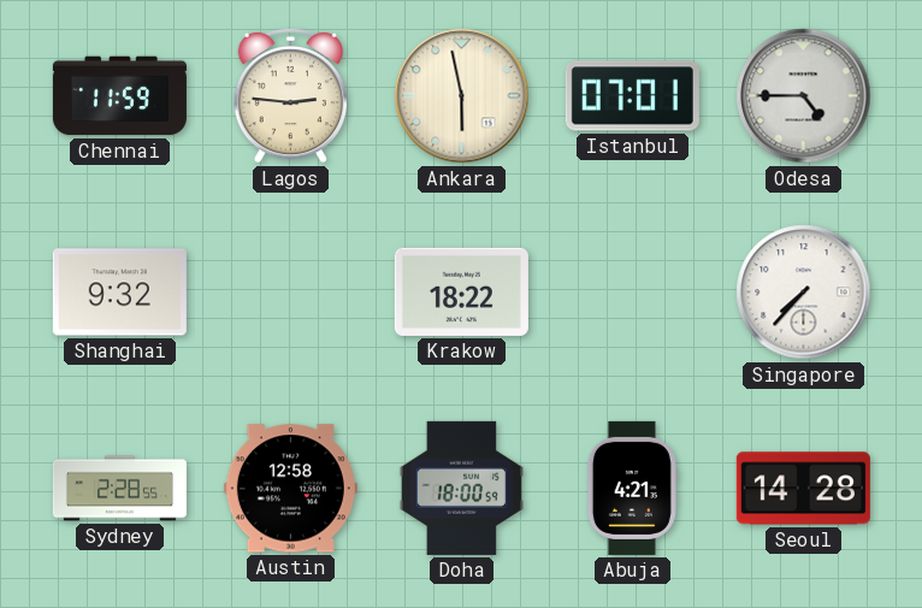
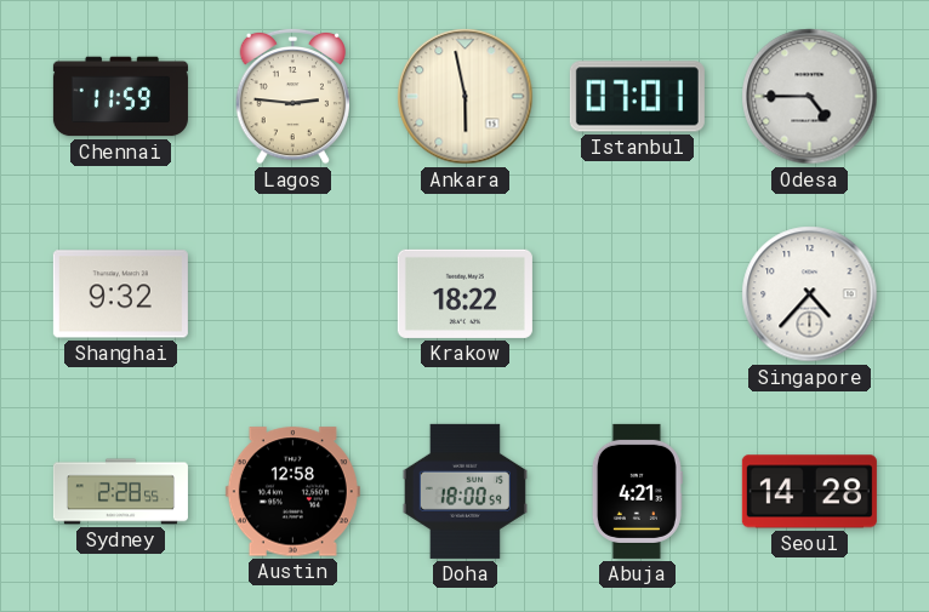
Singapore: 7:37 -> 4:37
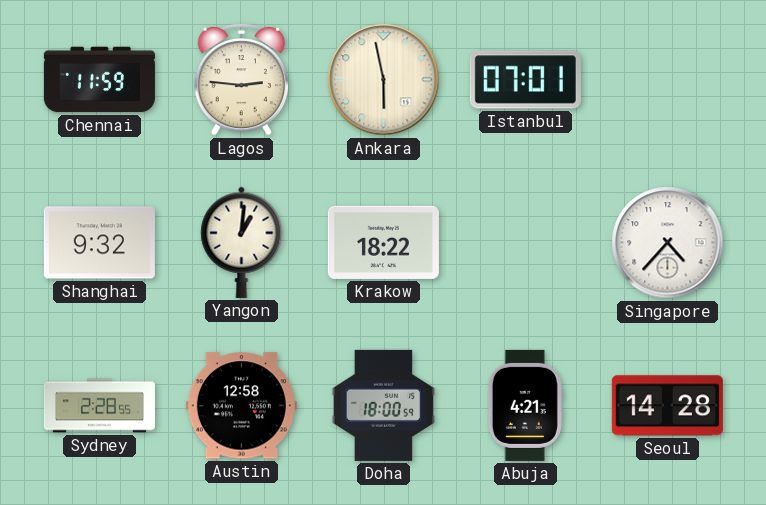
Odesa: 4:45 -> none
Yangon: none -> 1:01
